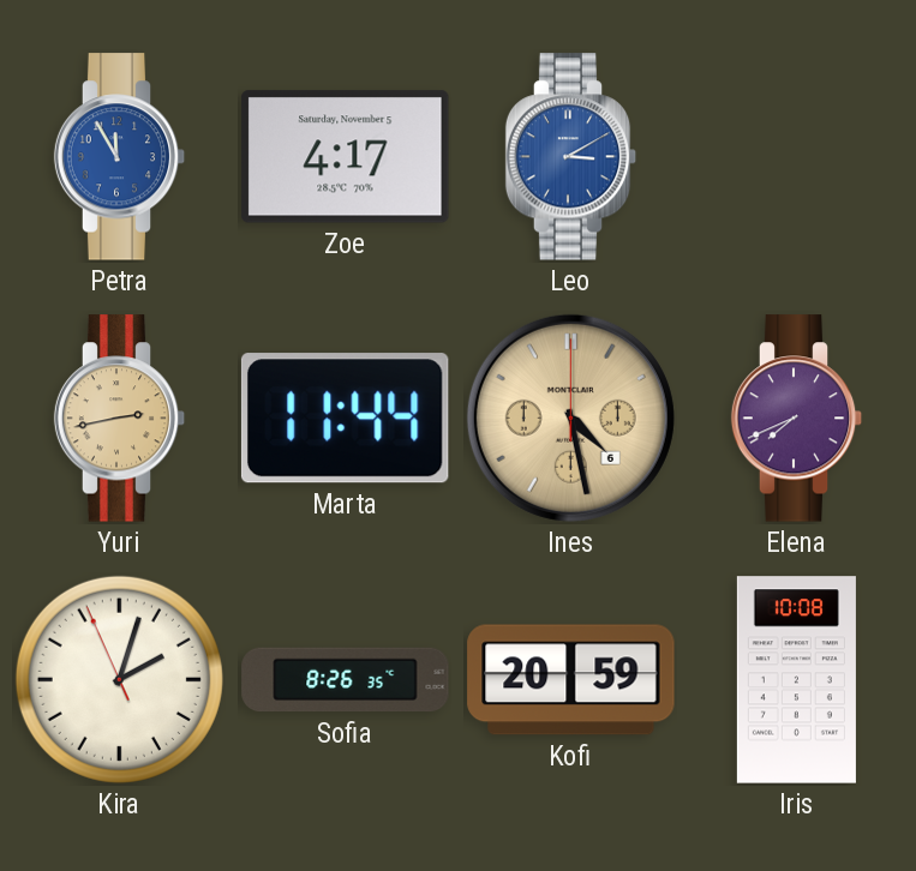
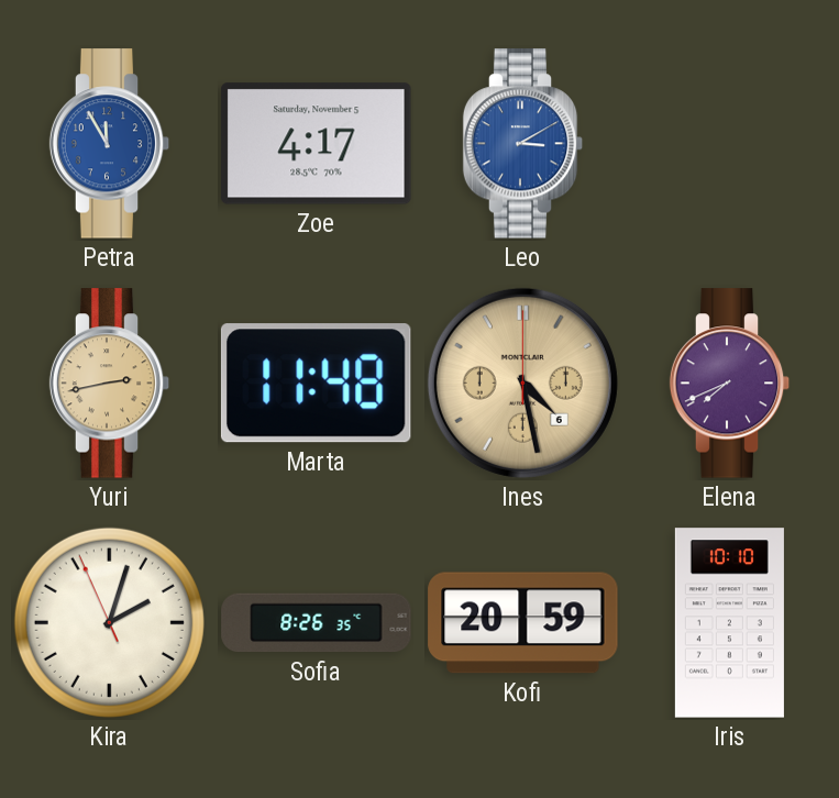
Marta: 11:44 -> 11:48
Iris: 10:08 -> 10:10
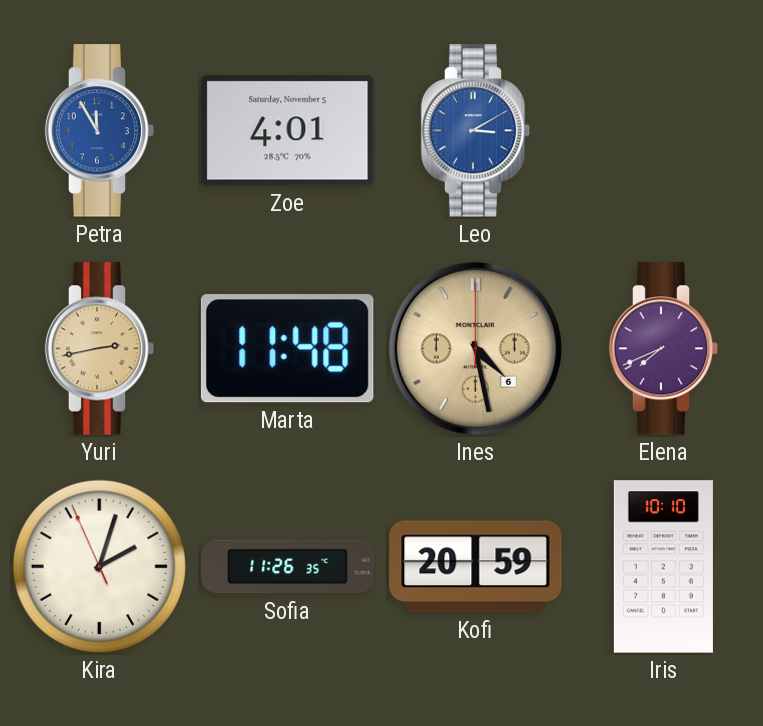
Zoe: 4:17 -> 4:01
Sofia: 8:26 -> 11:26
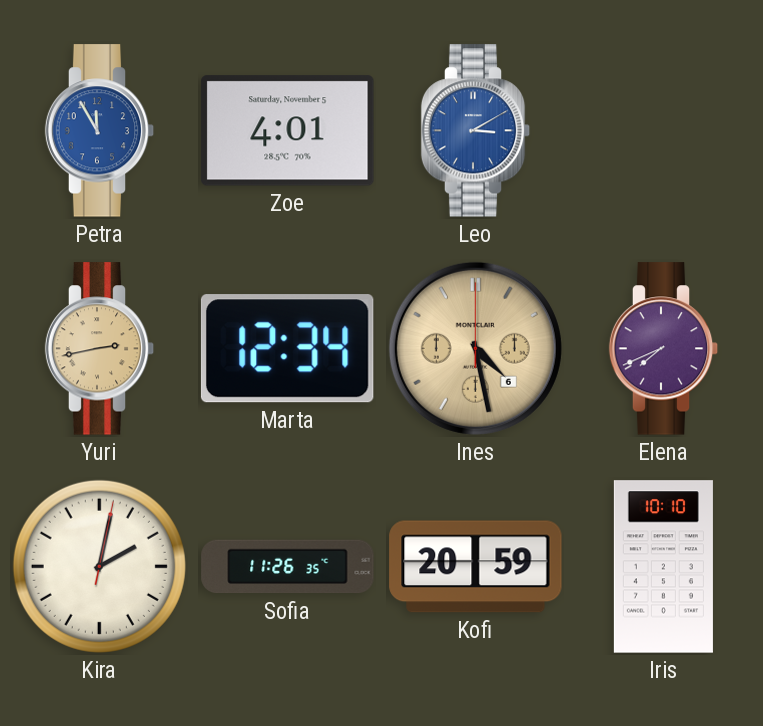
Marta: 11:48 -> 12:34
Kira: 2:02:56 -> 2:02:02
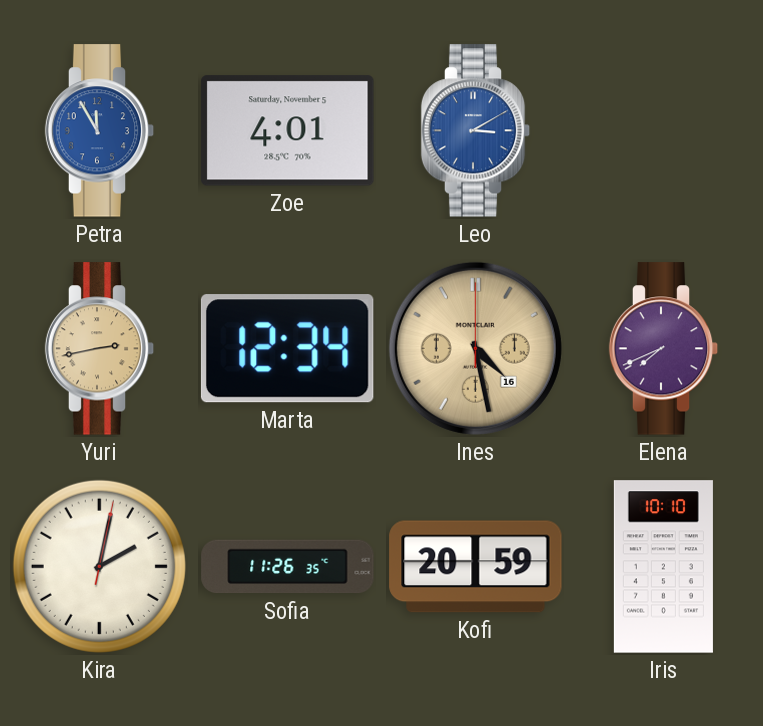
Ines date: 6 -> 16
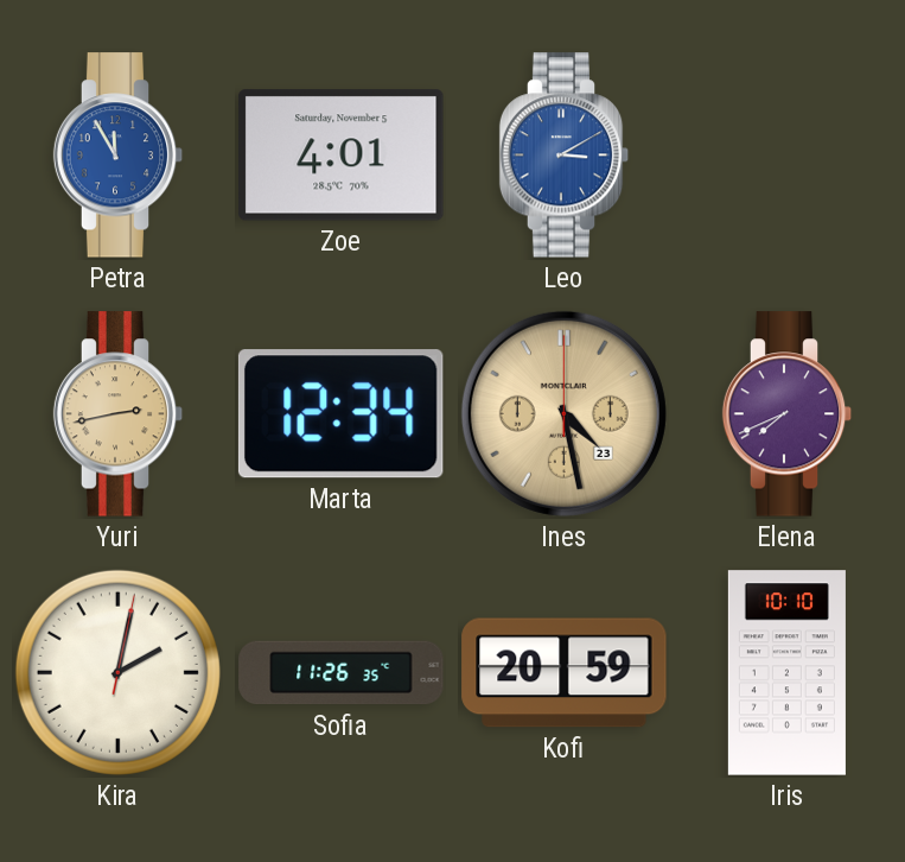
Ines date: 16 -> 23
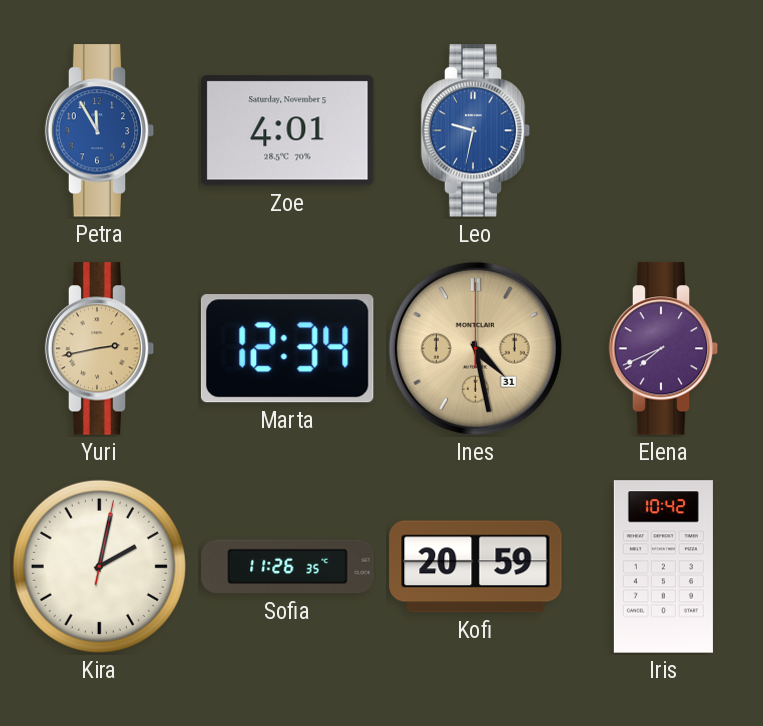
Leo: 3:10 -> 9:32
Ines date: 23 -> 31
Iris: 10:10 -> 10:42
